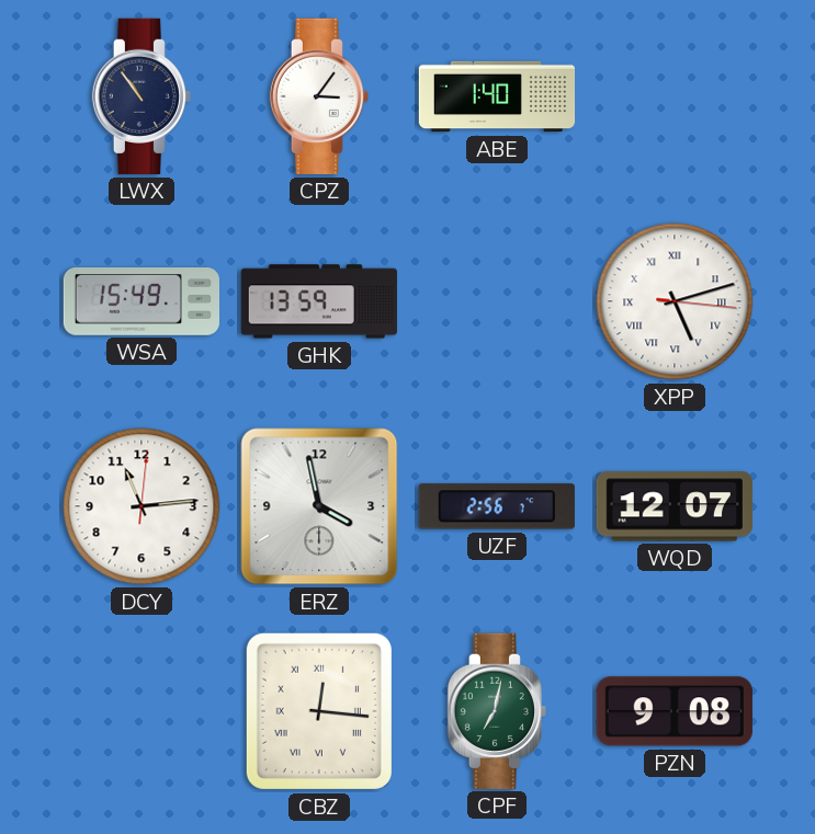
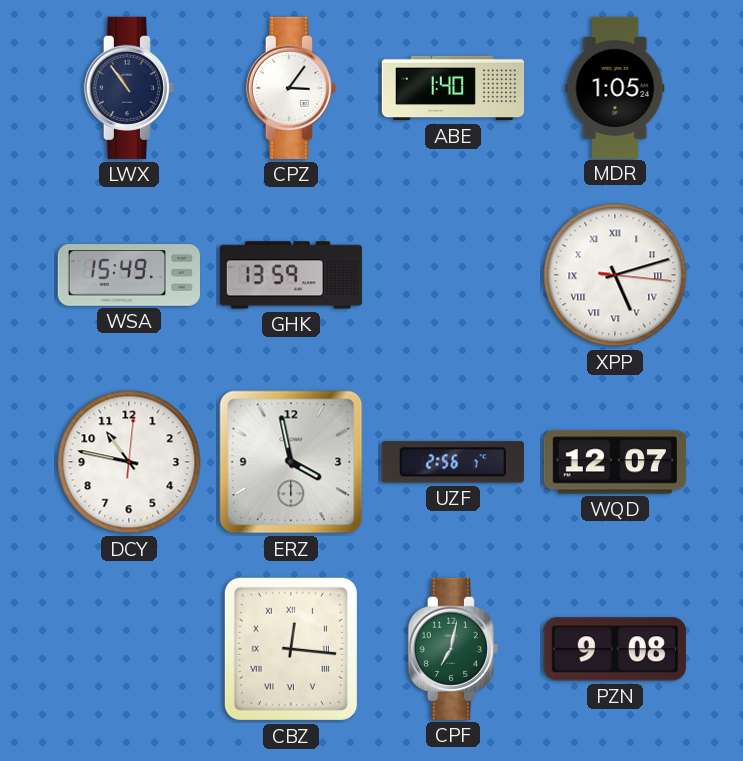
MDR: none -> 1:05
DCY: 11:14 -> 10:47
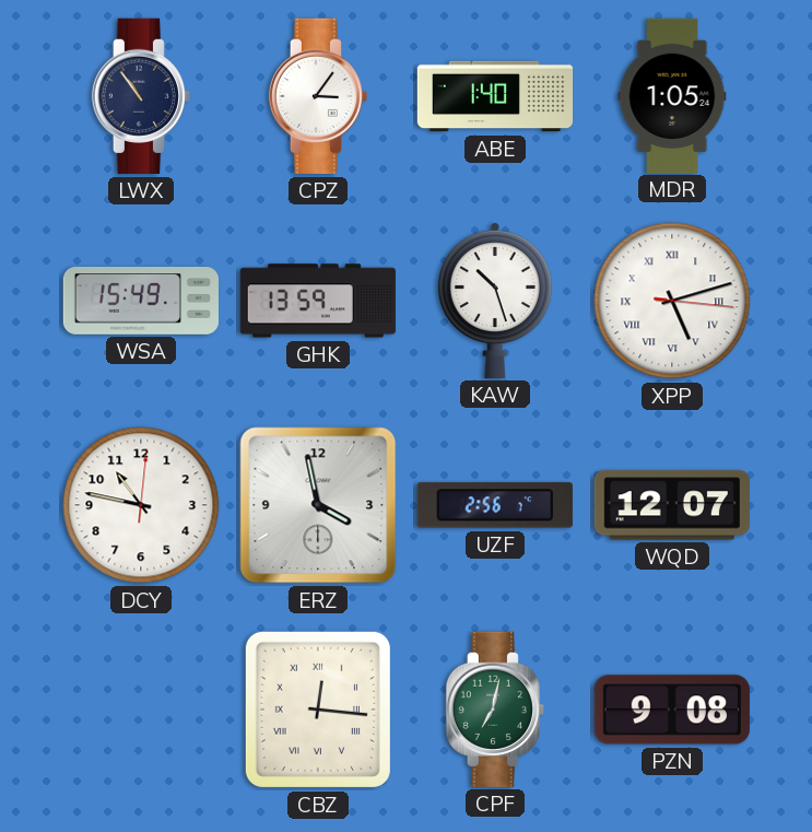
KAW: none -> 10:27
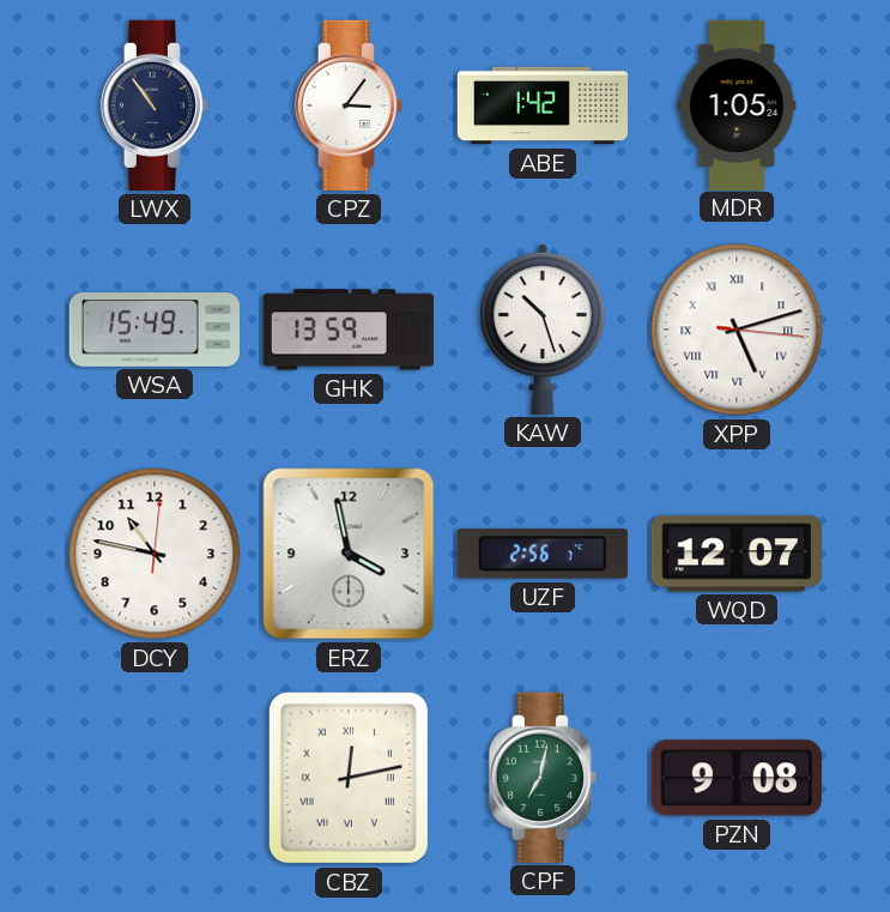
ABE: 1:40 -> 1:42
CBZ: 12:16 -> 12:13
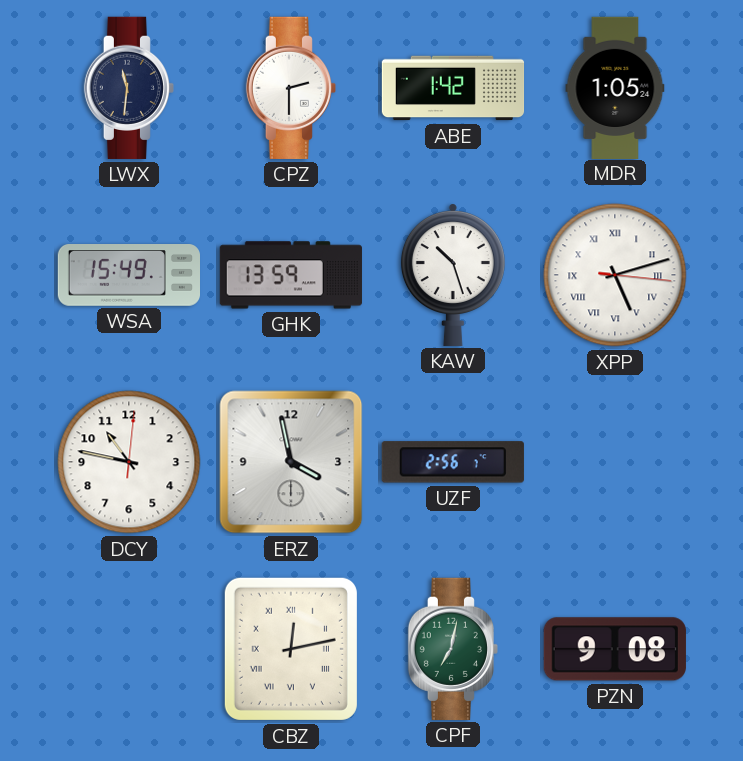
LWX: 10:54 -> 11:31
CPZ: 3:06 -> 2:30
WQD: 12:07 -> none
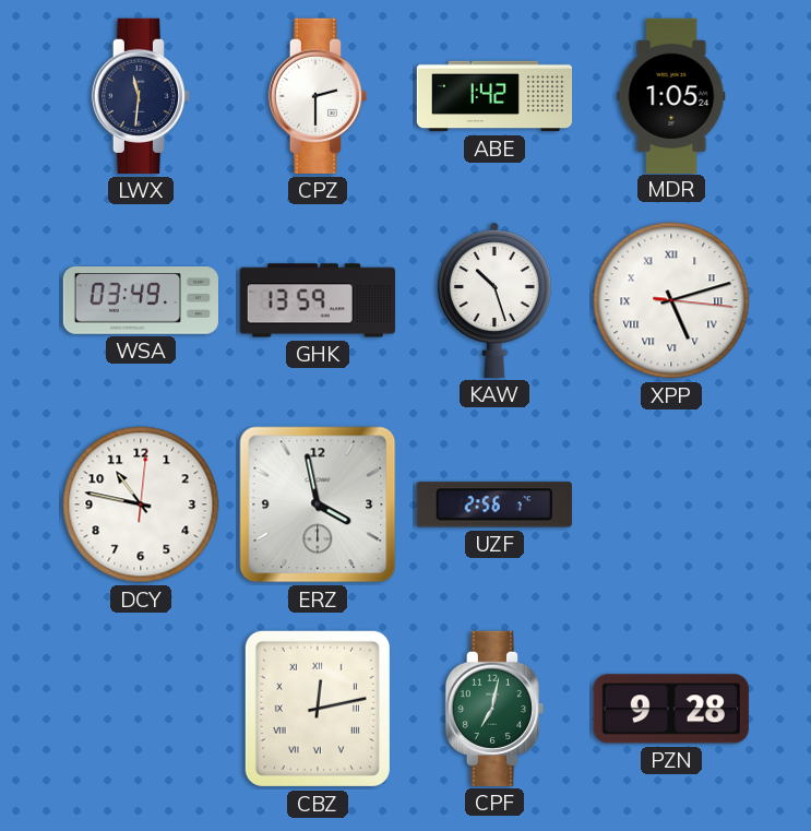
WSA: 15:49 -> 03:49
PZN: 9:08 -> 9:28
